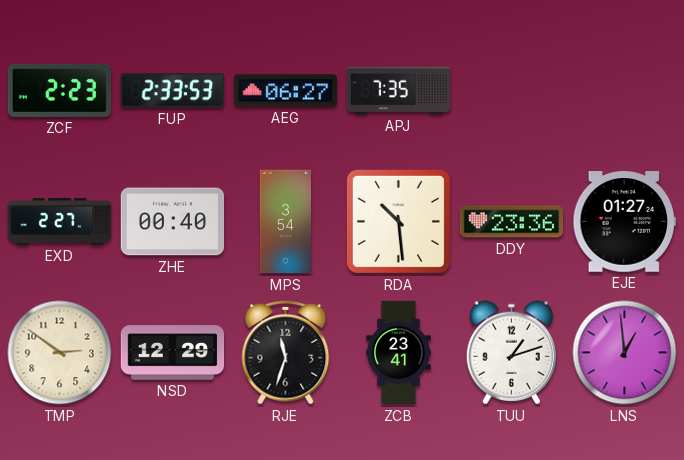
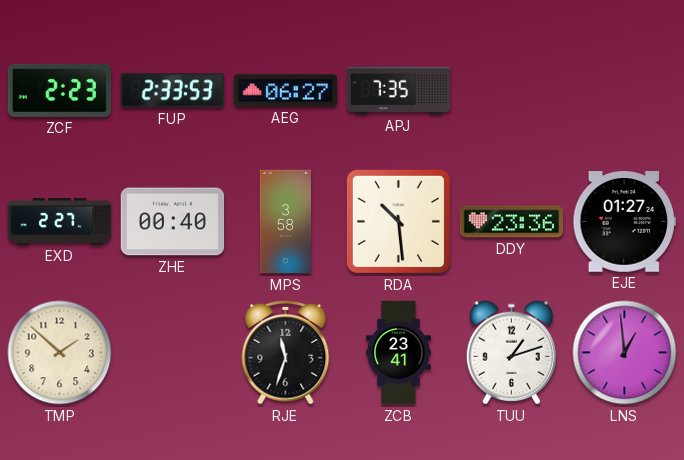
MPS: 3:54 -> 3:58
TMP: 2:51 -> 1:52
NSD: 12:29 -> none
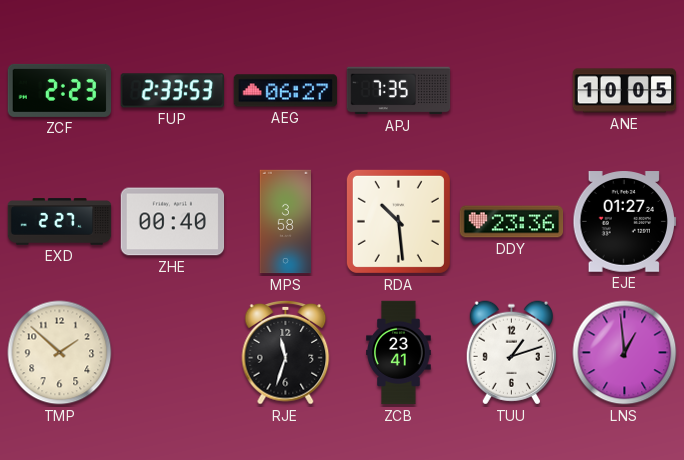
ANE: none -> 10:05
